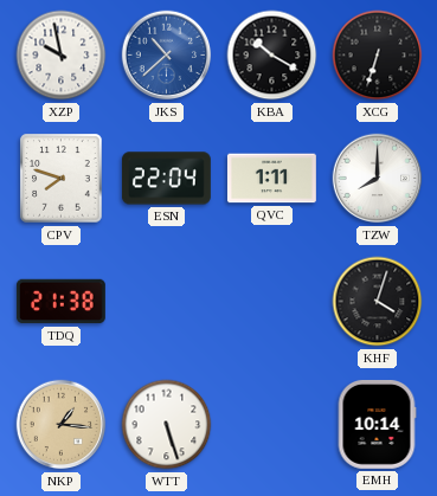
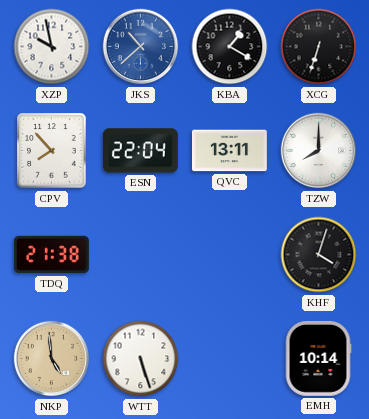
KBA: 10:20 -> 1:20
CPV: 7:48 -> 7:53
QVC: 1:11 -> 13:11
NKP: 1:16 -> 4:59
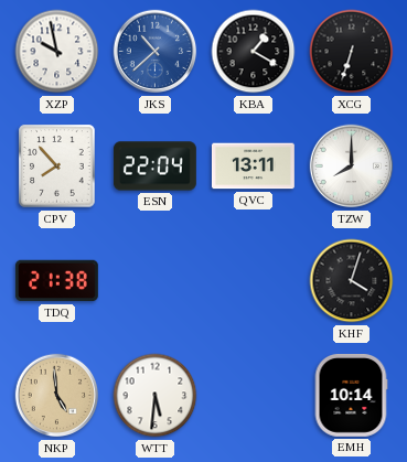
WTT: 5:27 -> 5:31
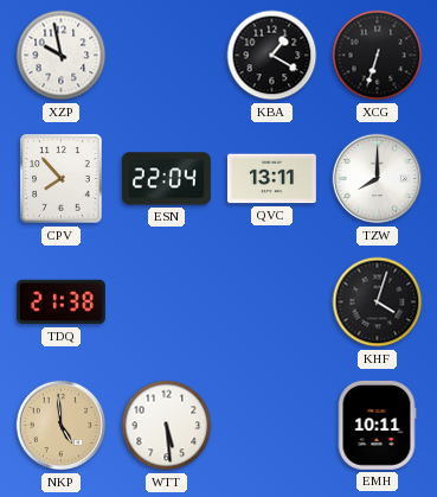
JKS: 10:38 -> none
WTT: 5:31 -> 5:29
EMH: 10:14 -> 10:11
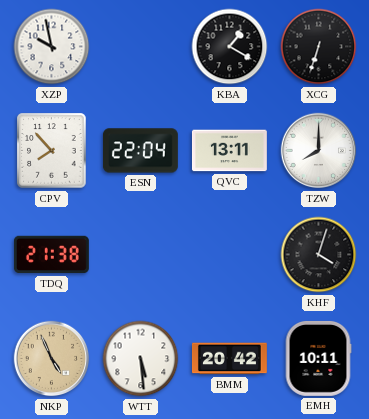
NKP: 4:59 -> 4:56
BMM: none -> 20:42
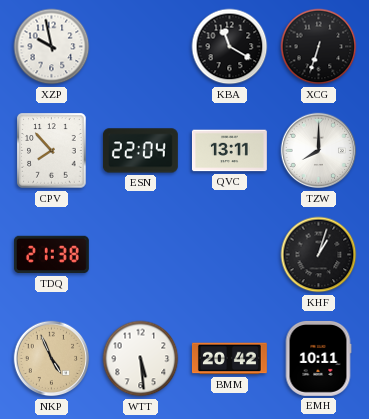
KBA: 1:20 -> 11:20
KHF: 4:03 -> 1:03
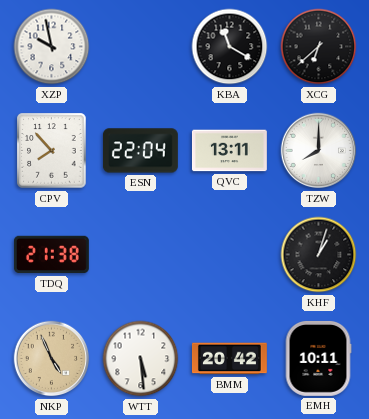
XCG: 6:33 -> 6:38
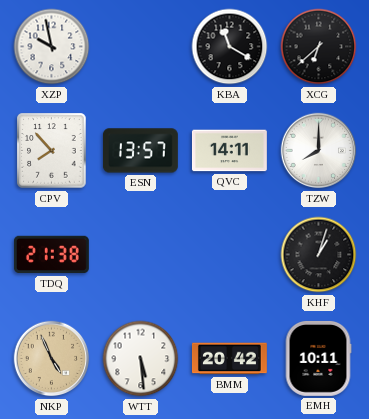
ESN: 22:04 -> 13:57
QVC: 13:11 -> 14:11
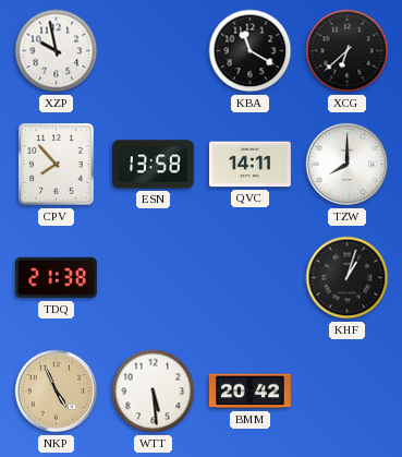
ESN: 13:57 -> 13:58
EMH: 10:11 -> none
